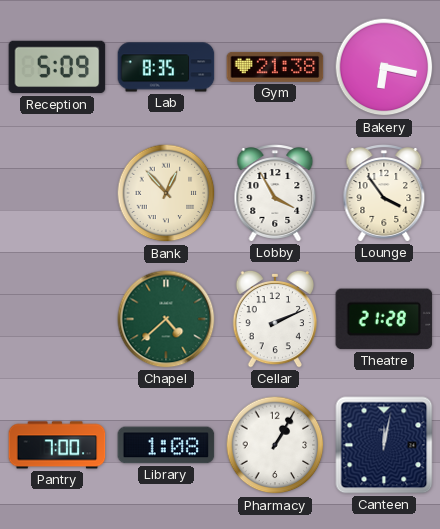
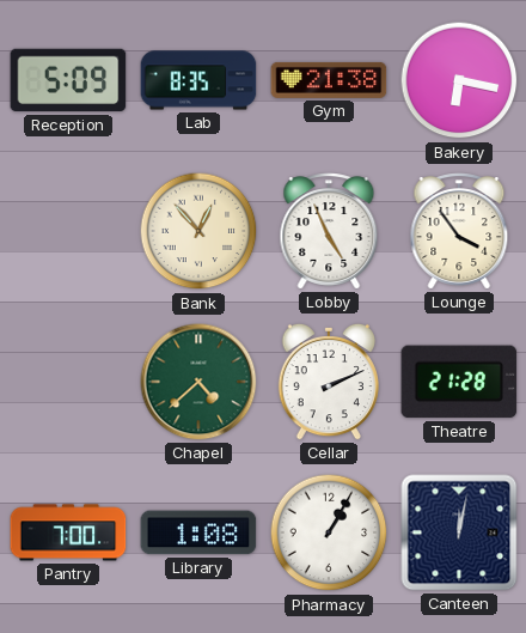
Lobby: 3:55 -> 4:56
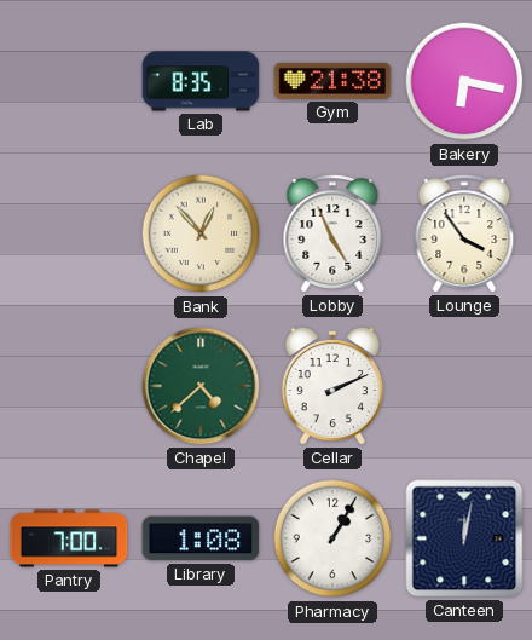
Reception: 5:09 -> none
Theatre: 21:28 -> none
